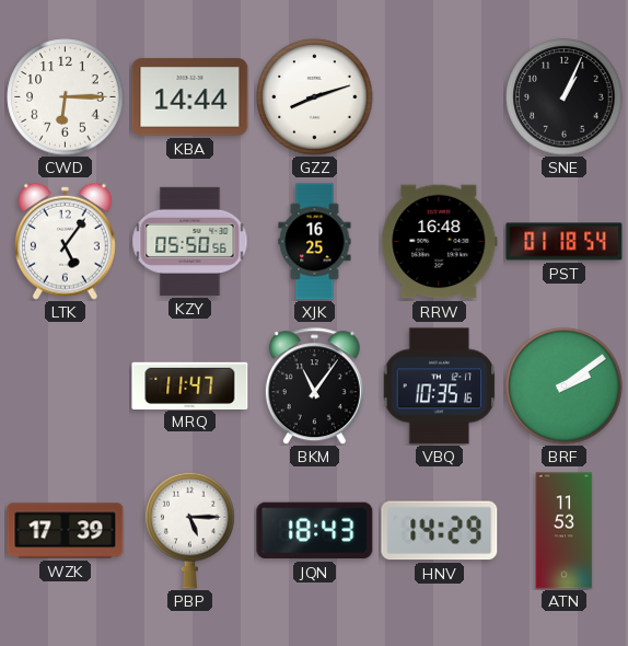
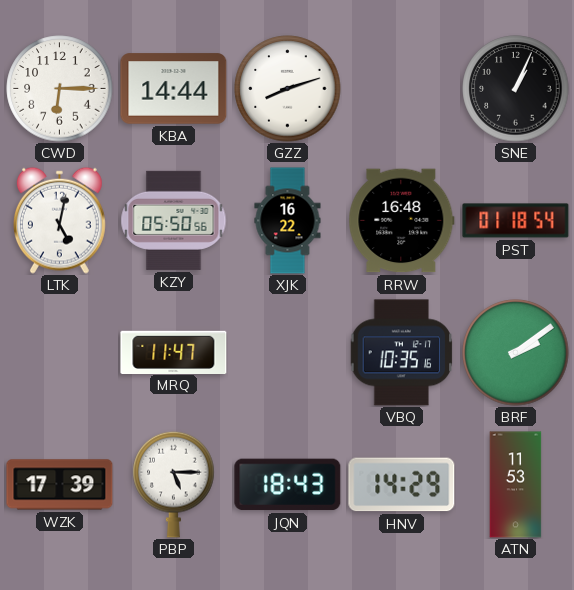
LTK: 5:06 -> 5:02
XJK: 16:25 -> 16:22
BKM: 11:06 -> none
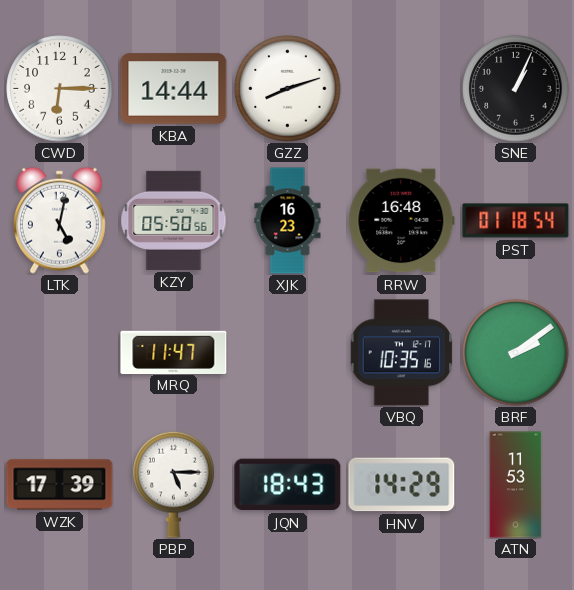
XJK: 16:22 -> 16:23
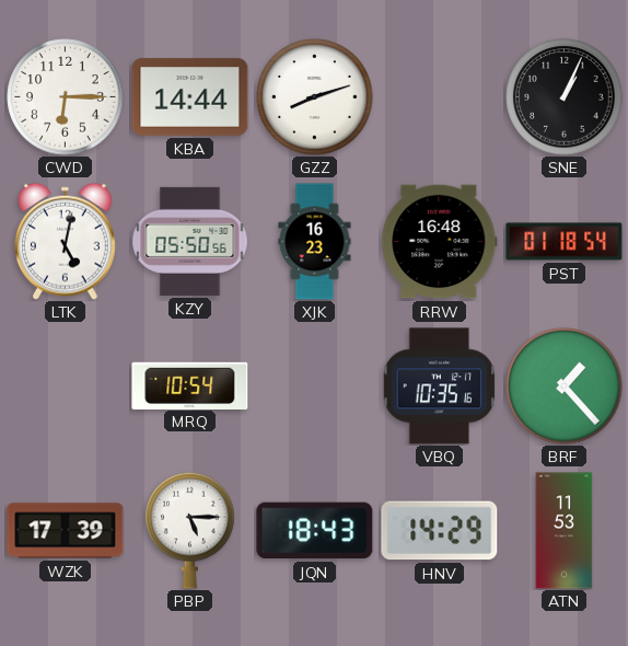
MRQ: 11:47 -> 10:54
BRF: 2:09 -> 1:23
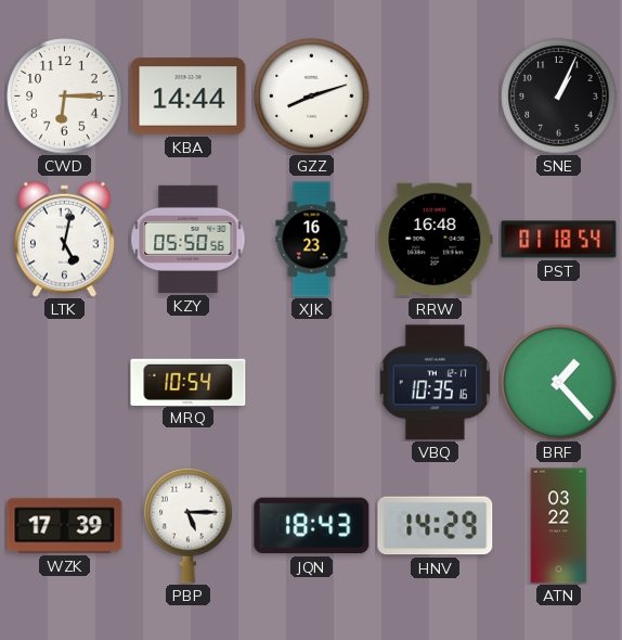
ATN: 11:53 -> 03:22
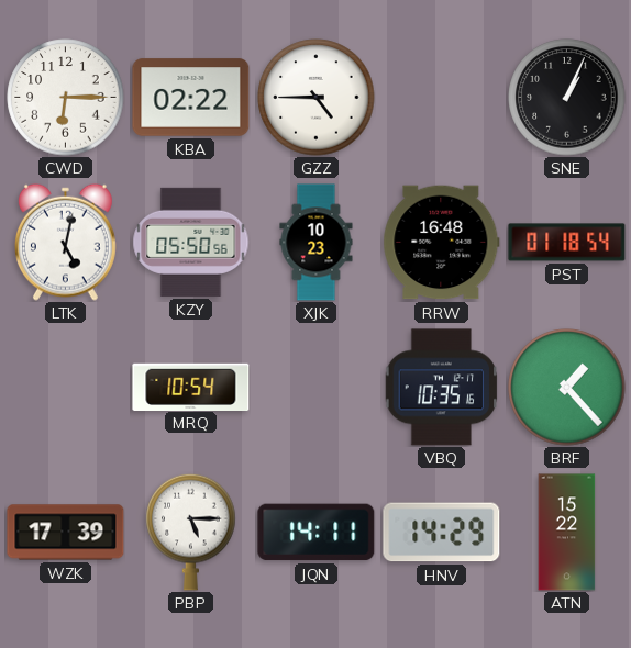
KBA: 14:44 -> 02:22
GZZ: 8:12 -> 4:45
XJK: 16:23 -> 10:23
JQN: 18:43 -> 14:11
ATN: 03:22 -> 15:22
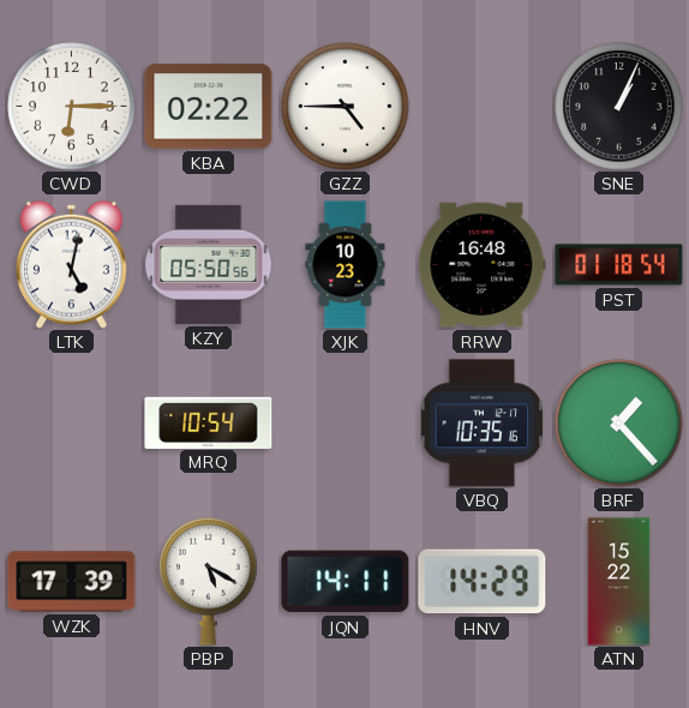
PBP: 5:15 -> 5:20
